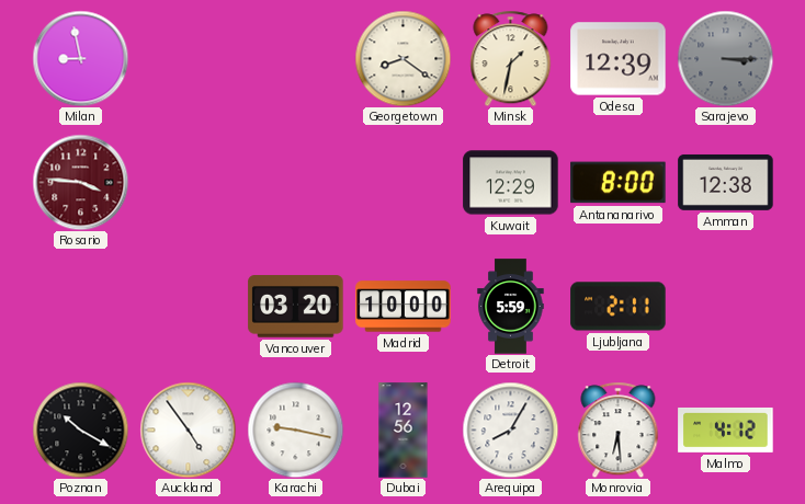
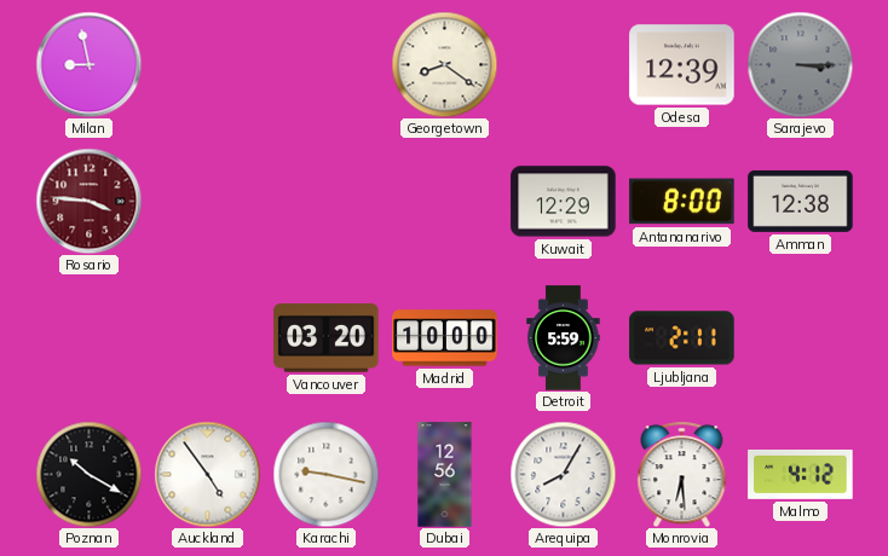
Minsk: 1:32 -> none
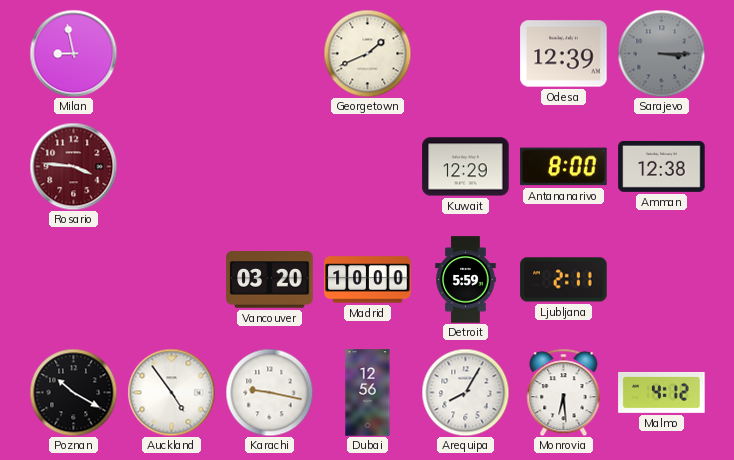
Georgetown: 8:21 -> 1:41
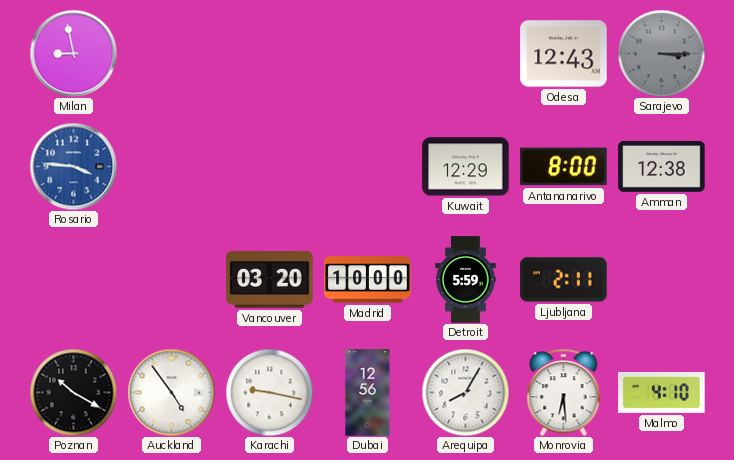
Georgetown: 1:41 -> none
Odesa: 12:39 -> 12:43
Rosario dial: burgundy -> blue
Malmo: 4:12 -> 4:10
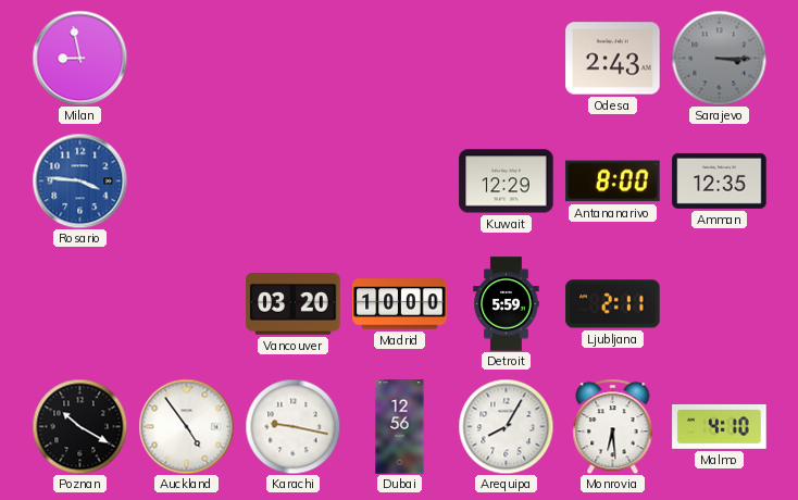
Odesa: 12:43 -> 2:43
Amman: 12:38 -> 12:35
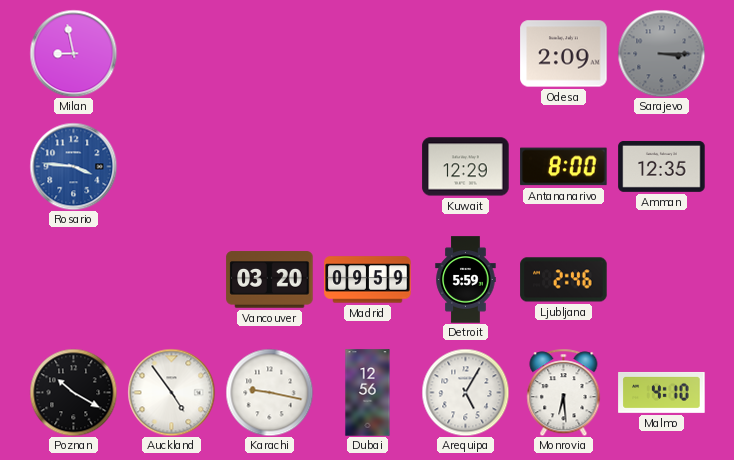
Odesa: 2:43 -> 2:09
Madrid: 10:00 -> 09:59
Ljubljana: 2:11 -> 2:46
Arequipa: 8:05 -> 5:05
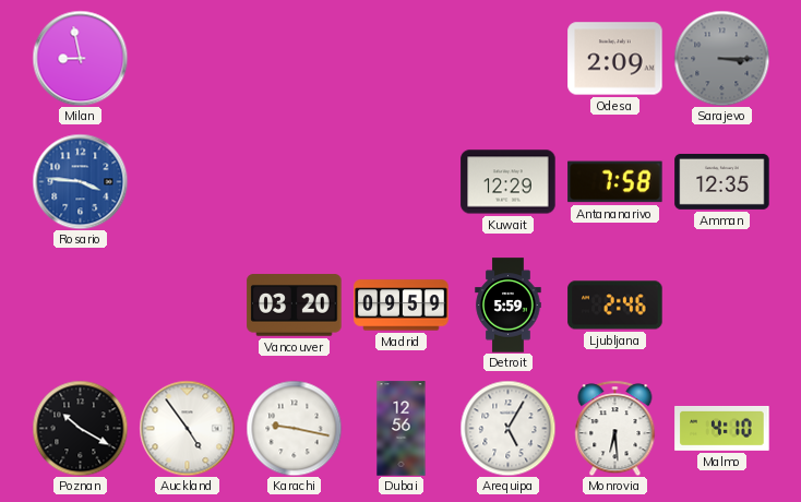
Antananarivo: 8:00 -> 7:58
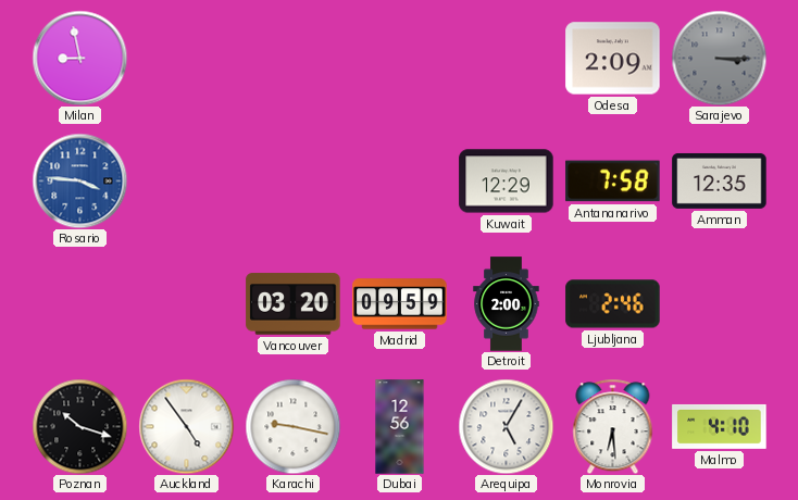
Detroit: 5:59 -> 2:00
Poznan: 10:20 -> 10:18
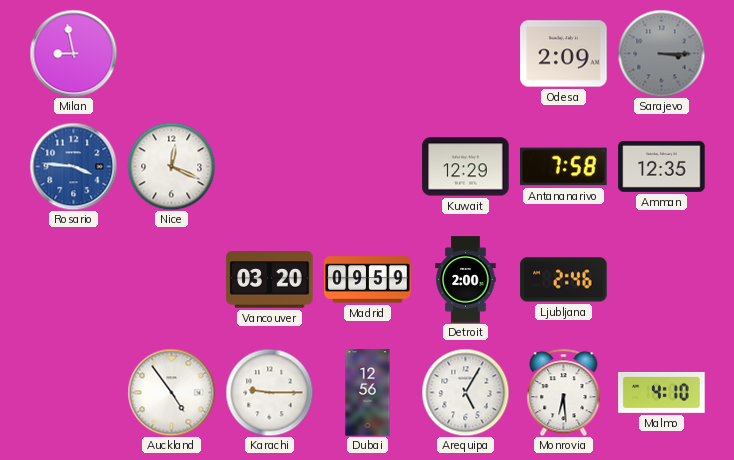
Nice: none -> 12:19
Poznan: 10:18 -> none
Karachi: 9:17 -> 9:15
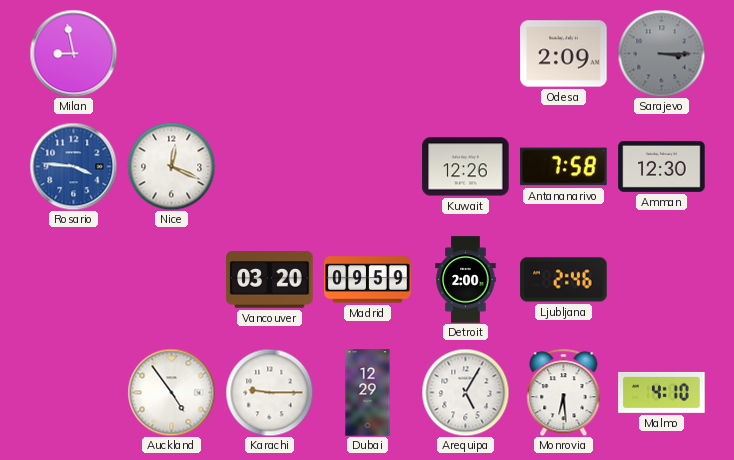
Kuwait: 12:29 -> 12:26
Amman: 12:35 -> 12:30
Dubai: 12:56 -> 12:29
